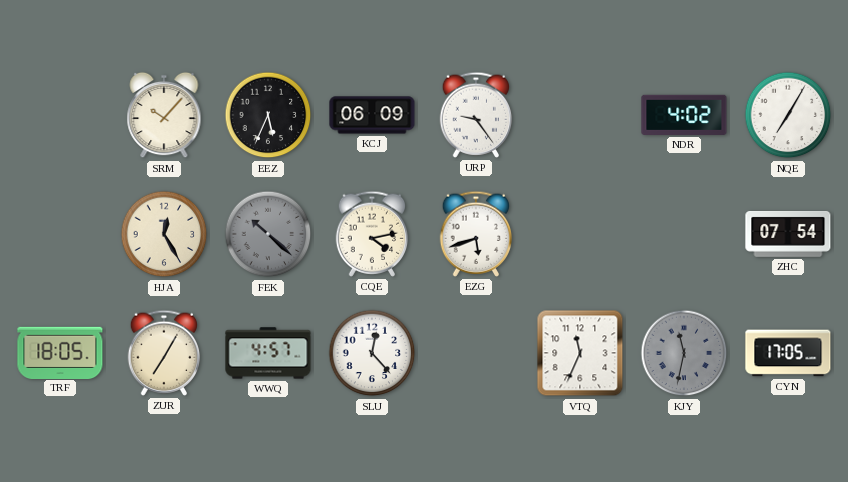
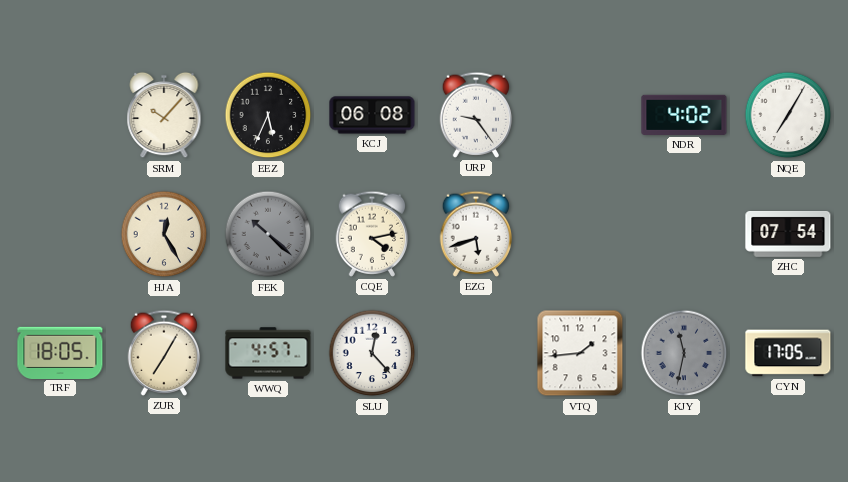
KCJ: 06:09 -> 06:08
VTQ: 11:34 -> 1:44
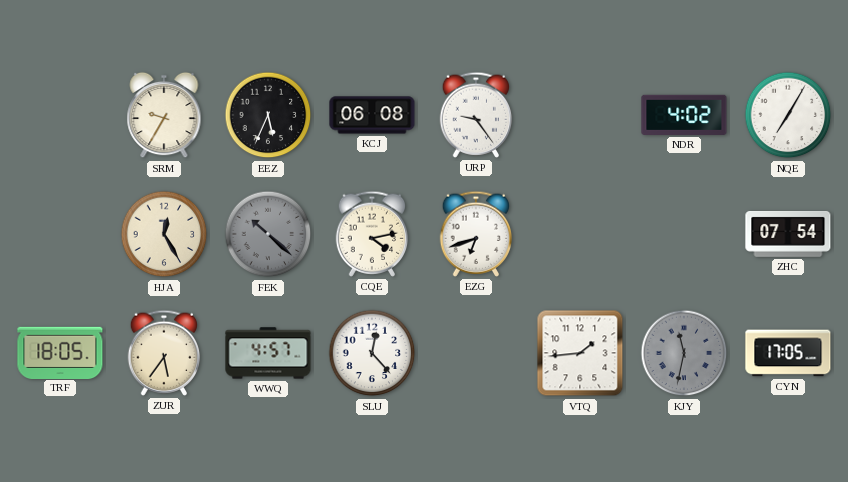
SRM: 10:07 -> 9:35
EZG: 5:42 -> 6:42
ZUR: 7:05 -> 5:36
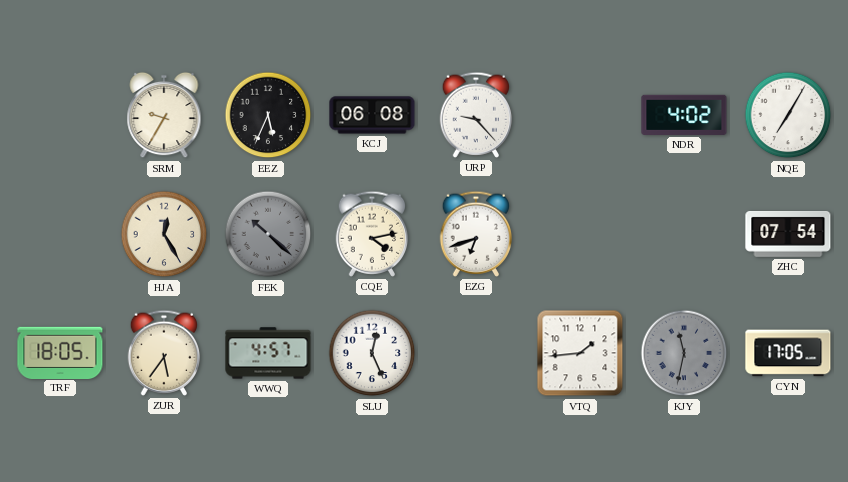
URP: 9:24 -> 9:23
SLU: 12:23 -> 12:26
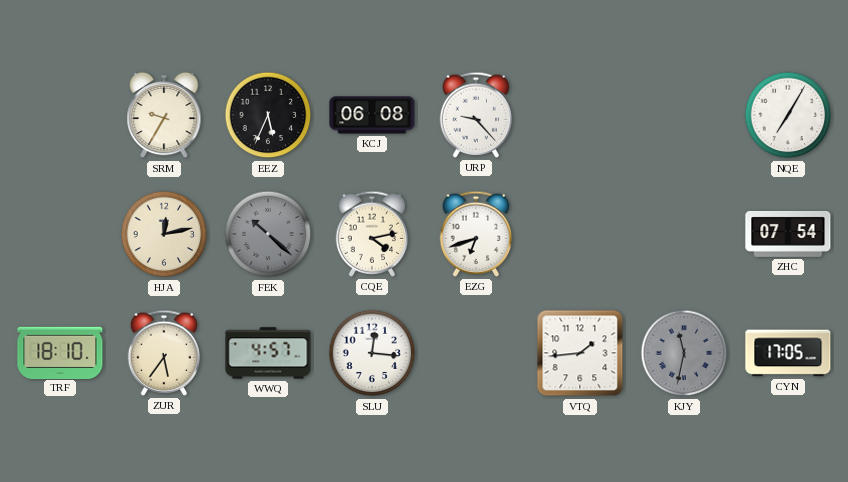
NDR: 4:02 -> none
HJA: 12:25 -> 12:13
TRF: 18:05 -> 18:10
SLU: 12:26 -> 12:16
